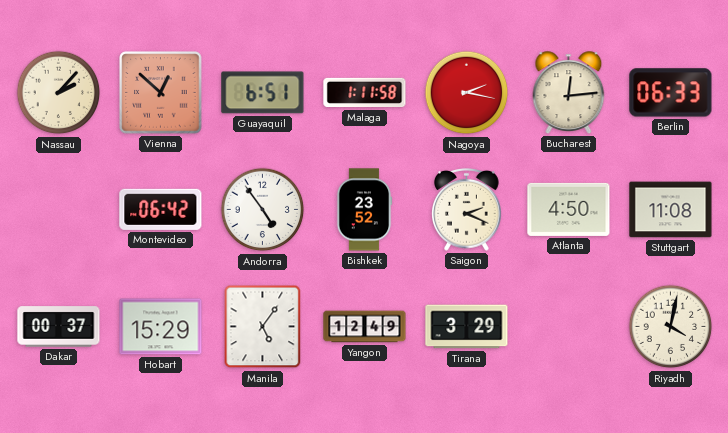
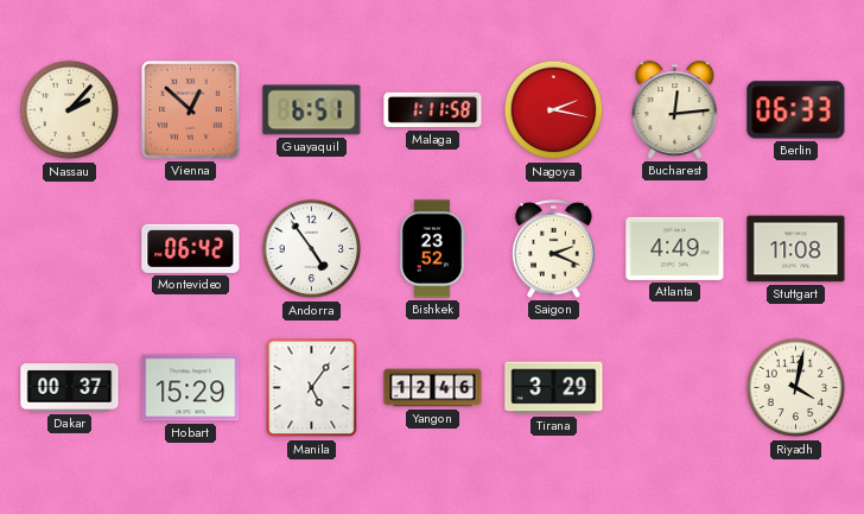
Atlanta: 4:50 -> 4:49
Yangon: 12:49 -> 12:46
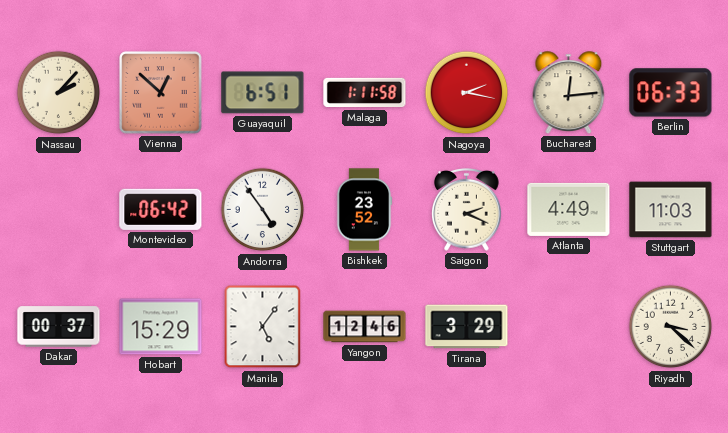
Stuttgart: 11:08 -> 11:03
Riyadh: 4:02 -> 3:22
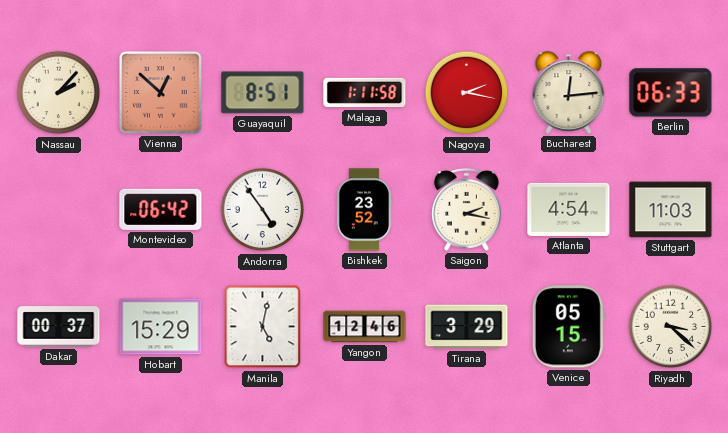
Guayaquil: 6:51 -> 8:51
Saigon: 2:19 -> 2:17
Atlanta: 4:49 -> 4:54
Manila: 5:06 -> 5:02
Venice: none -> 05:15
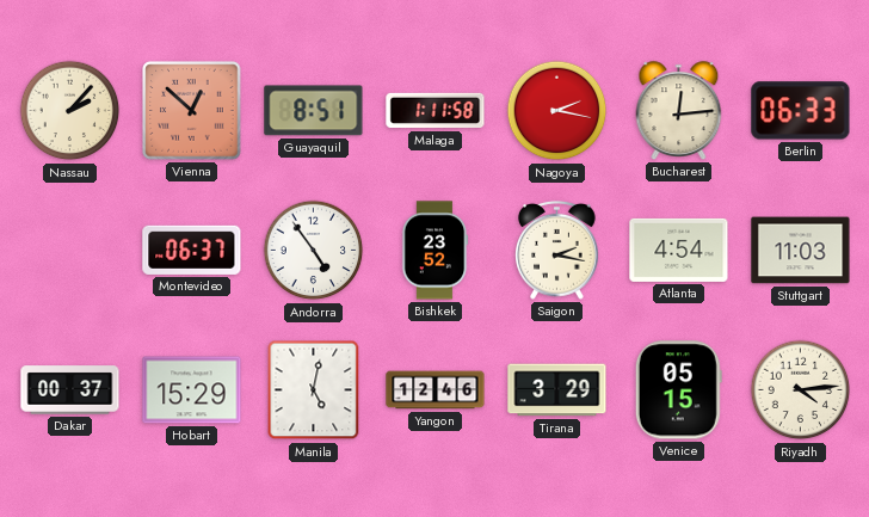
Montevideo: 06:42 -> 06:37
Riyadh: 3:22 -> 4:14
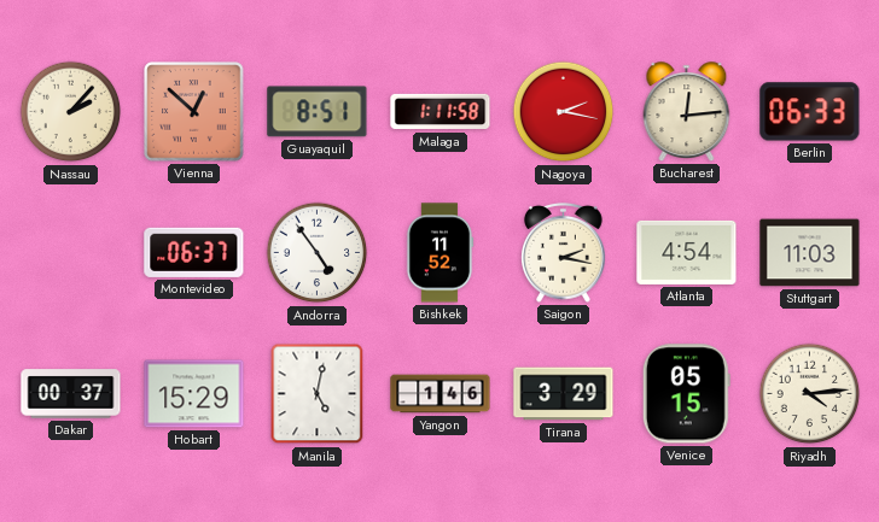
Bishkek: 23:52 -> 11:52
Yangon: 12:46 -> 1:46
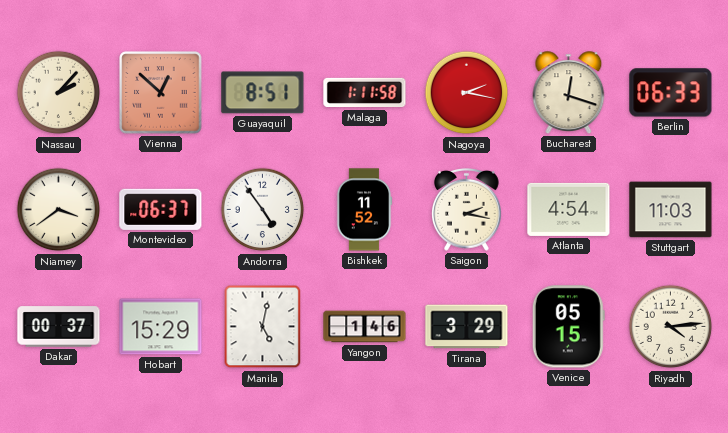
Bucharest: 12:14 -> 12:18
Niamey: none -> 3:39
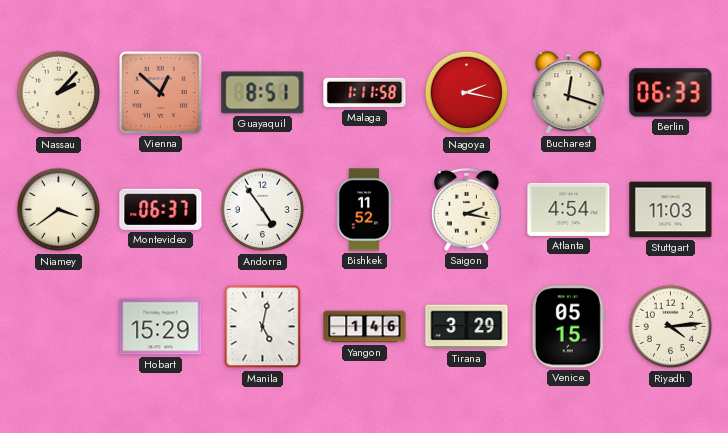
Dakar: 00:37 -> none
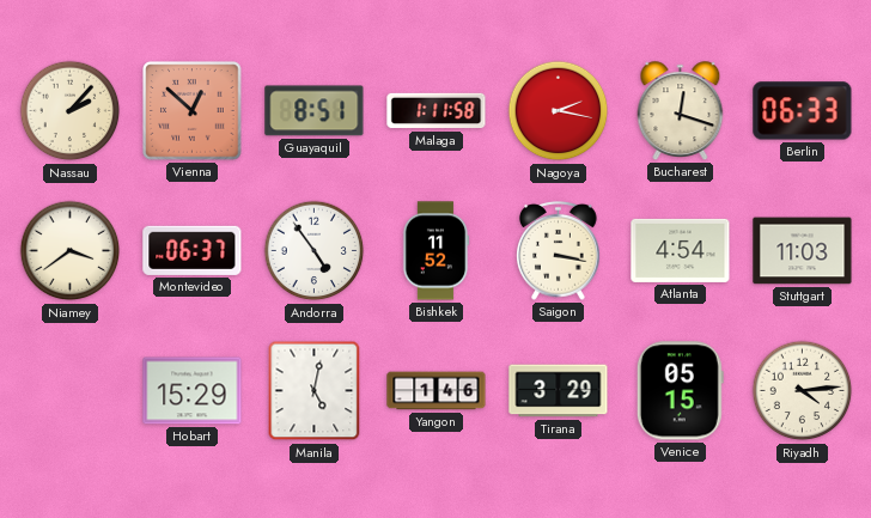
Saigon: 2:17 -> 3:17
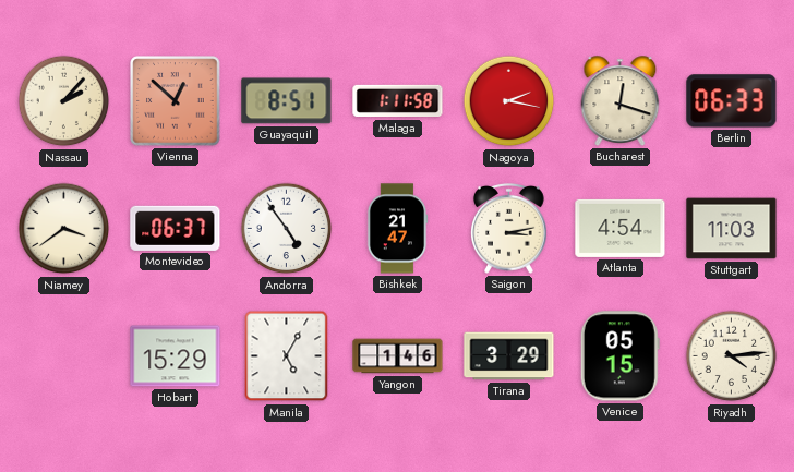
Bishkek: 11:52 -> 21:47
Saigon: 3:17 -> 3:13
Manila: 5:02 -> 5:05
